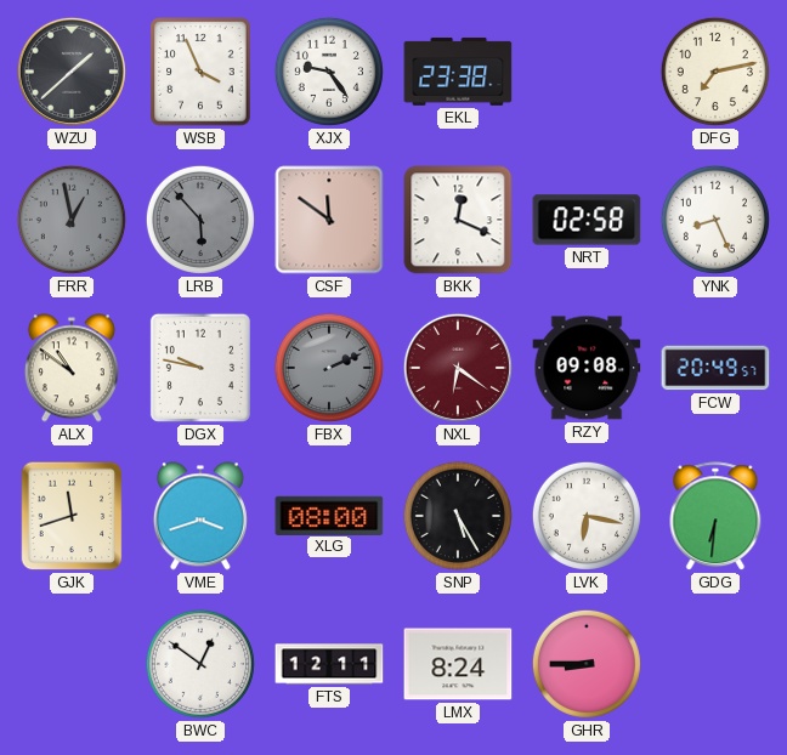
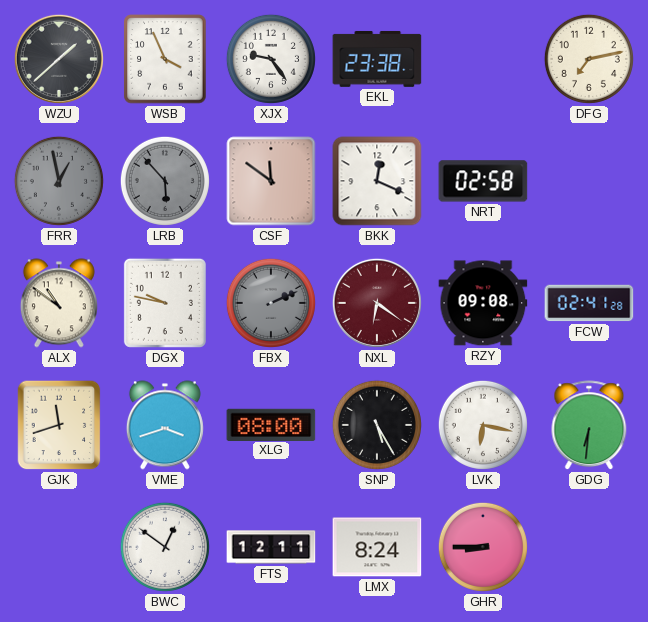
YNK: 8:26 -> none
FCW: 20:49 -> 02:41
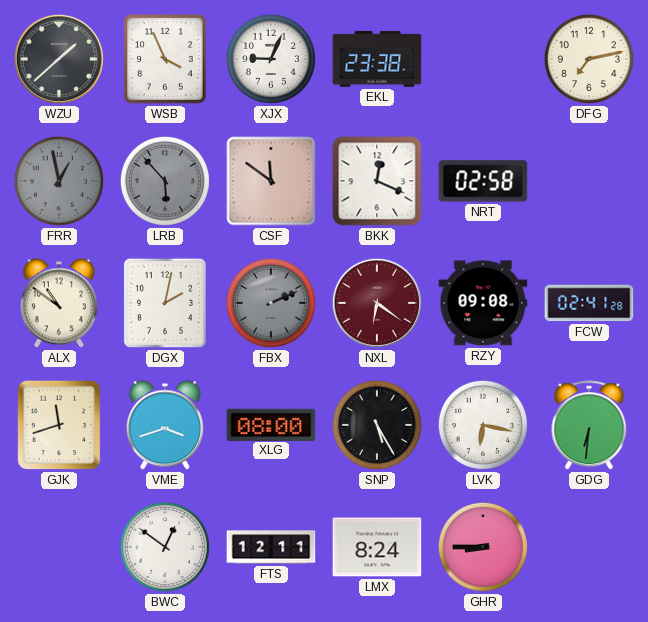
XJX: 9:24 -> 9:04
DGX: 9:47 -> 2:02
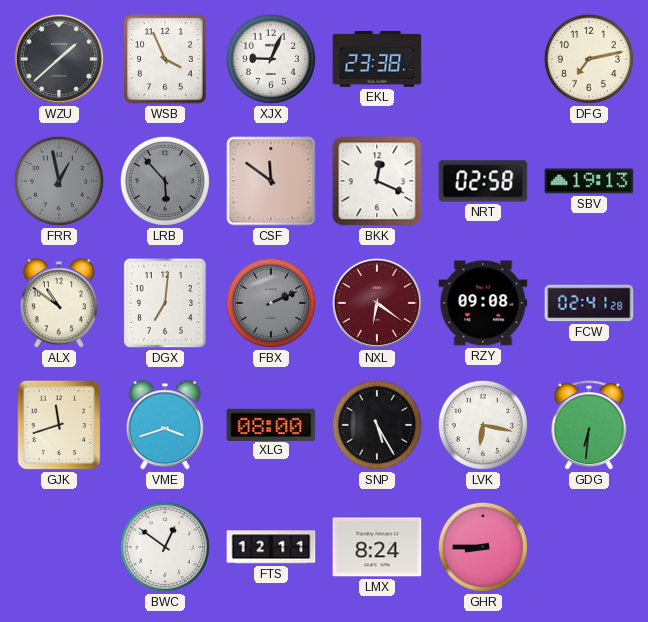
SBV: none -> 19:13
DGX: 2:02 -> 7:01
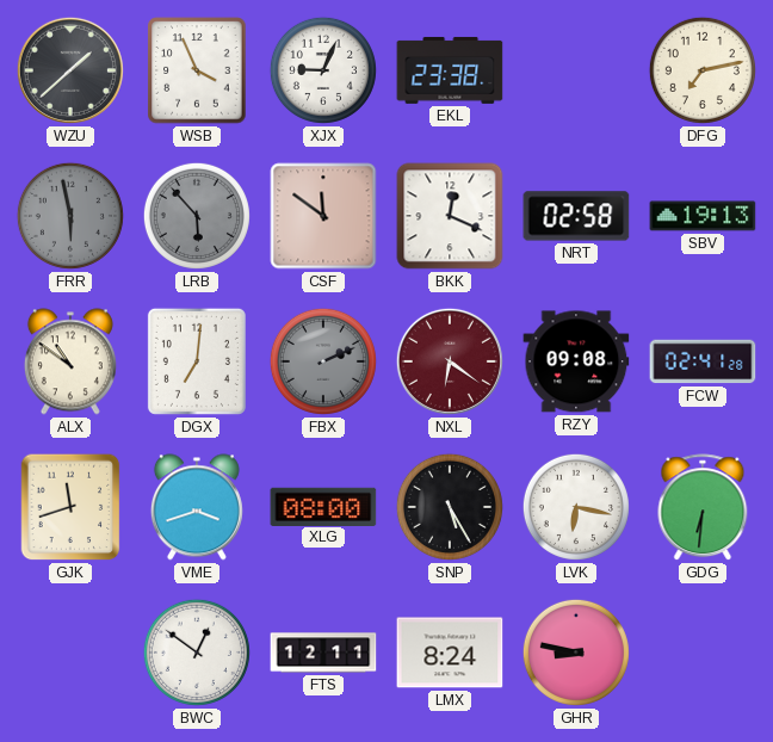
FRR: 12:58 -> 5:58
GHR: 8:45 -> 8:47
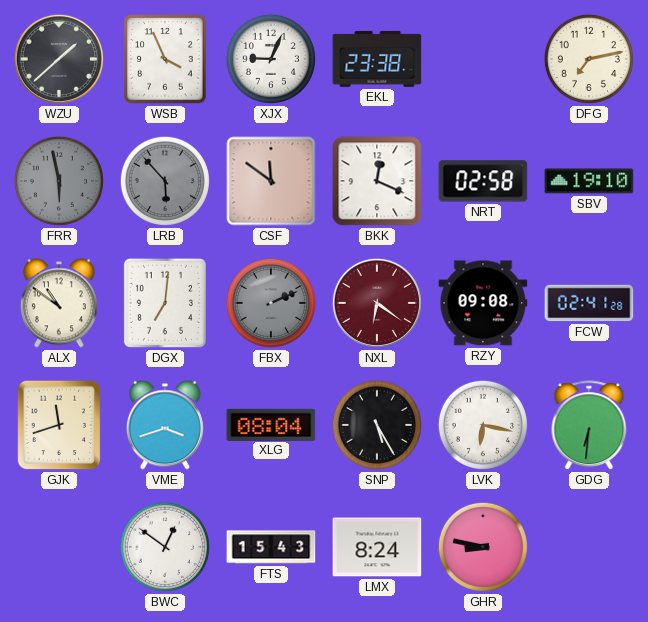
SBV: 19:13 -> 19:10
XLG: 08:00 -> 08:04
FTS: 12:11 -> 15:43
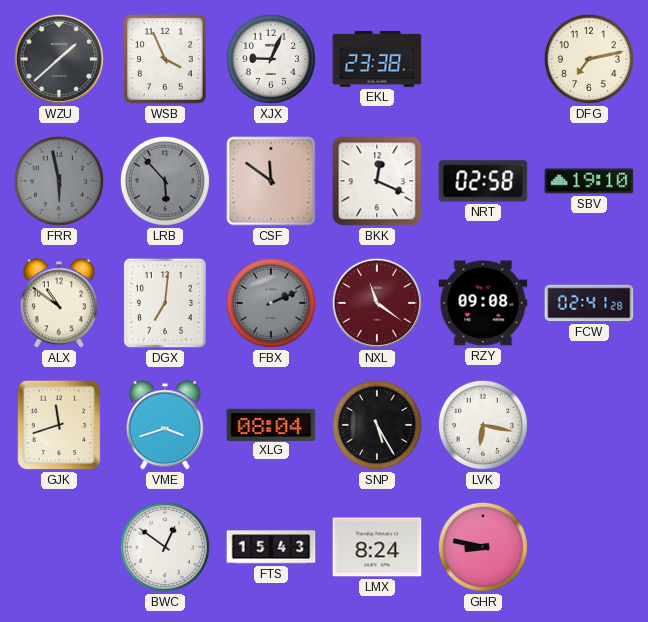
NXL: 6:21 -> 11:21
GDG: 6:31 -> none
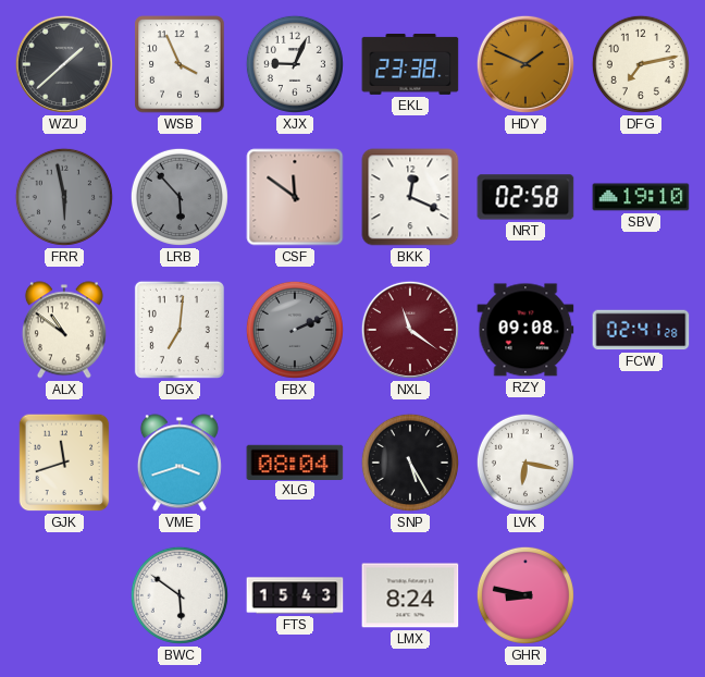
HDY: none -> 1:49
BWC: 12:51 -> 5:51
